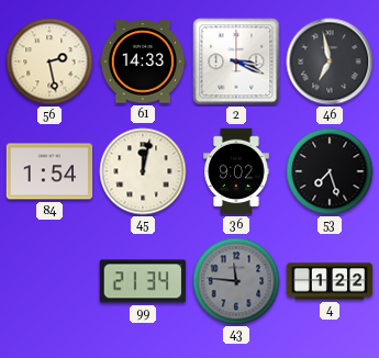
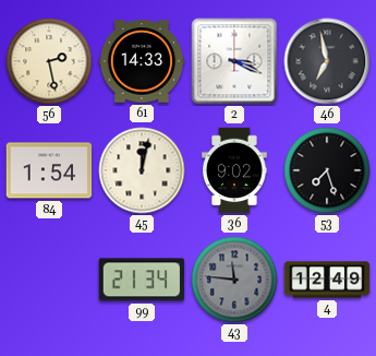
4: 1:22 -> 12:49
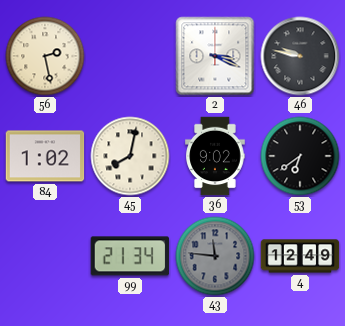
61: 14:33 -> none
46: 6:58 -> 9:47
84: 1:54 -> 1:02
45: 12:02 -> 8:02
53: 7:27 -> 6:39
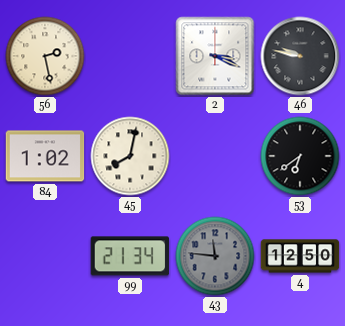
36: 9:02 -> none
4: 12:49 -> 12:50
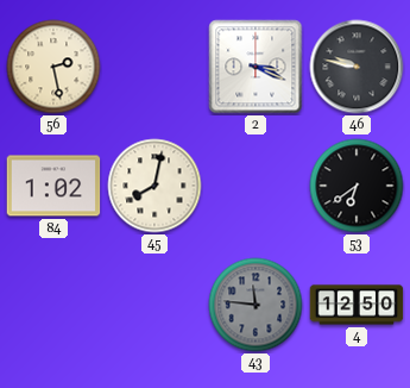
99: 21:34 -> none
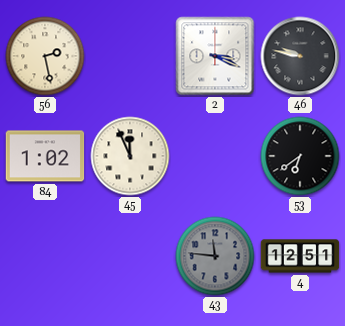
45: 8:02 -> 11:56
4: 12:50 -> 12:51
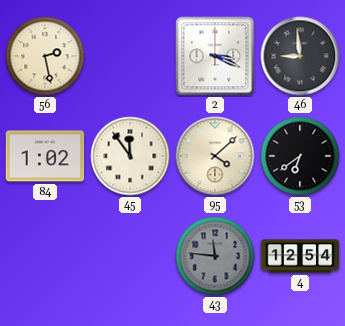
46: 9:47 -> 8:59
45: 11:56 -> 11:54
95: none -> 4:08
4: 12:51 -> 12:54
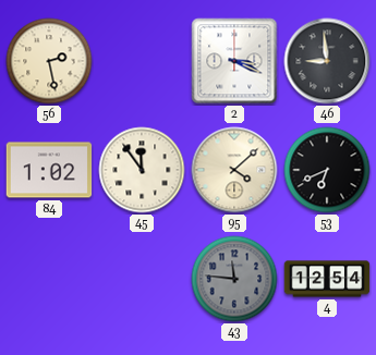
53: 6:39 -> 6:41
